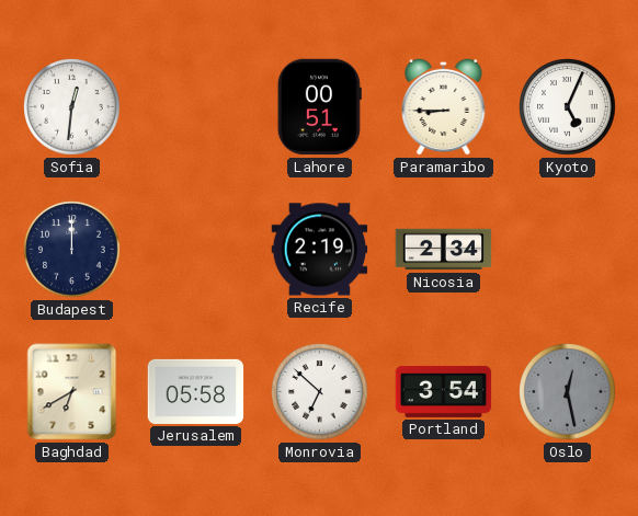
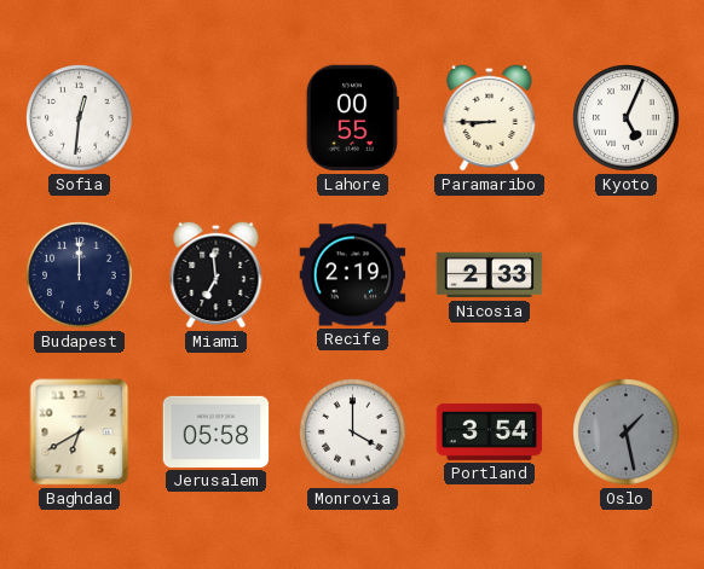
Lahore: 00:51 -> 00:55
Miami: none -> 6:59
Nicosia: 2:34 -> 2:33
Monrovia: 6:52 -> 4:00
Oslo: 12:28 -> 1:28
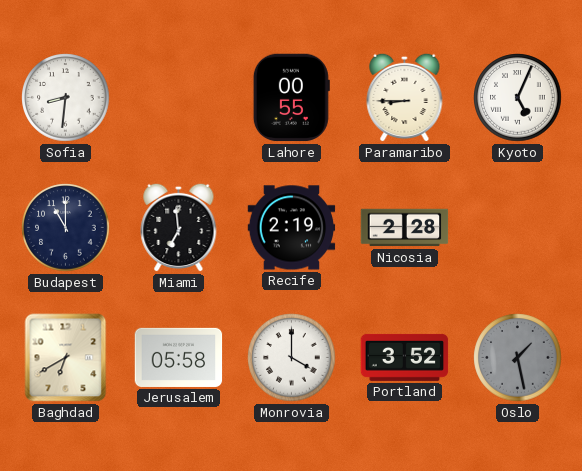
Sofia: 12:31 -> 8:31
Budapest: 12:00 -> 11:00
Nicosia: 2:33 -> 2:28
Portland: 3:54 -> 3:52
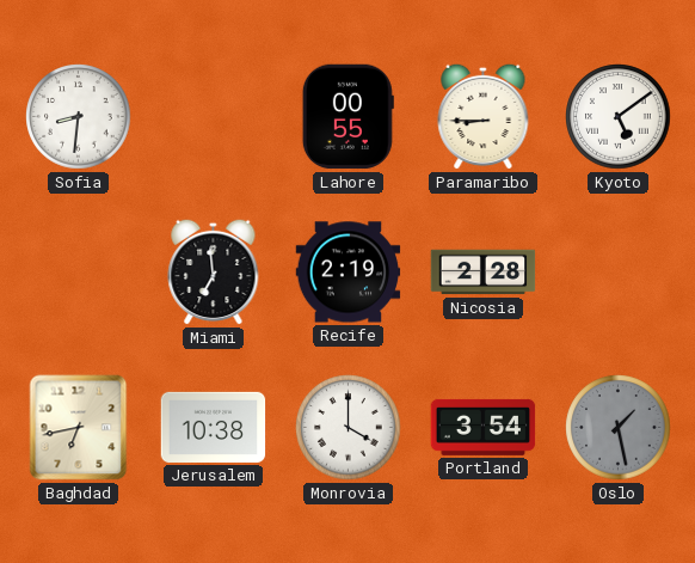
Kyoto: 5:04 -> 5:09
Budapest: 11:00 -> none
Baghdad: 6:40 -> 6:43
Jerusalem: 05:58 -> 10:38
Portland: 3:52 -> 3:54
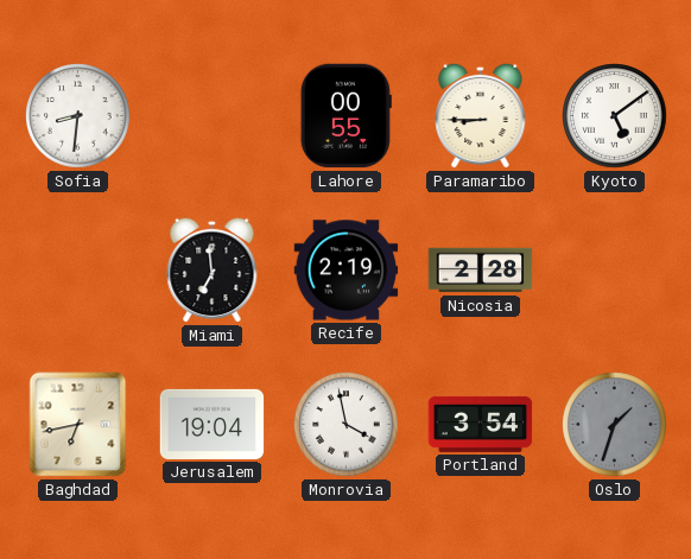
Jerusalem: 10:38 -> 19:04
Monrovia: 4:00 -> 3:58
Oslo: 1:28 -> 1:33
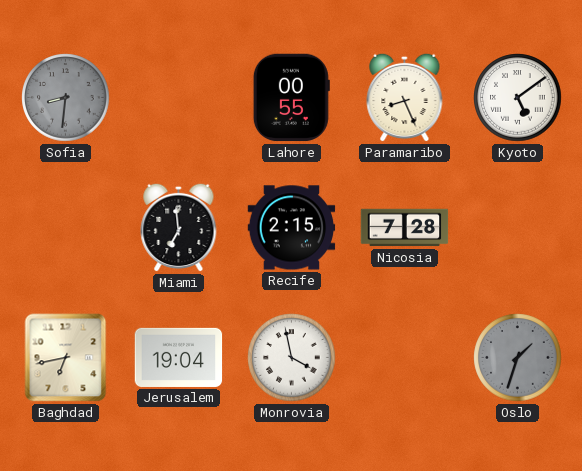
Sofia dial: white -> grey
Paramaribo: 8:45 -> 8:26
Recife: 2:19 -> 2:15
Nicosia: 2:28 -> 7:28
Portland: 3:54 -> none
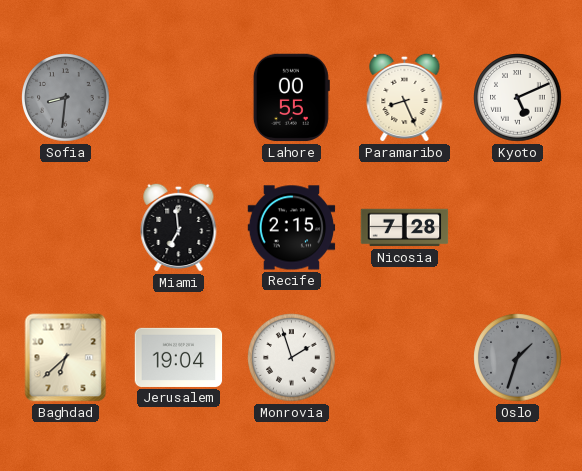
Kyoto: 5:09 -> 5:11
Baghdad: 6:43 -> 6:38
Monrovia: 3:58 -> 1:57
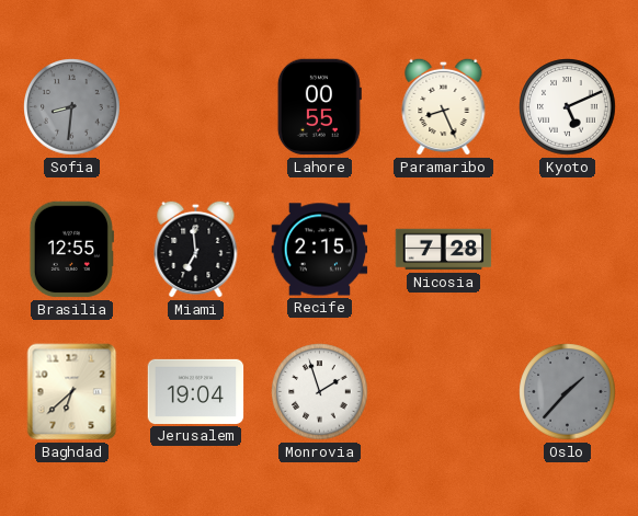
Brasilia: none -> 12:55
Oslo: 1:33 -> 1:37
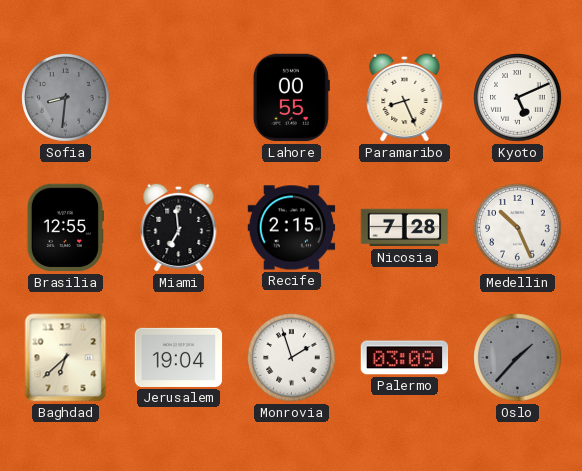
Medellin: none -> 10:26
Palermo: none -> 03:09
